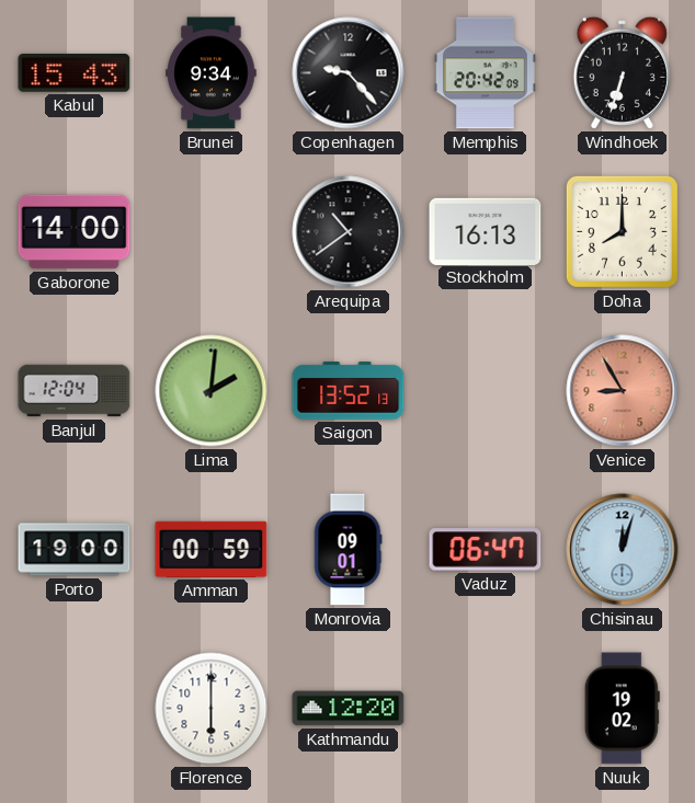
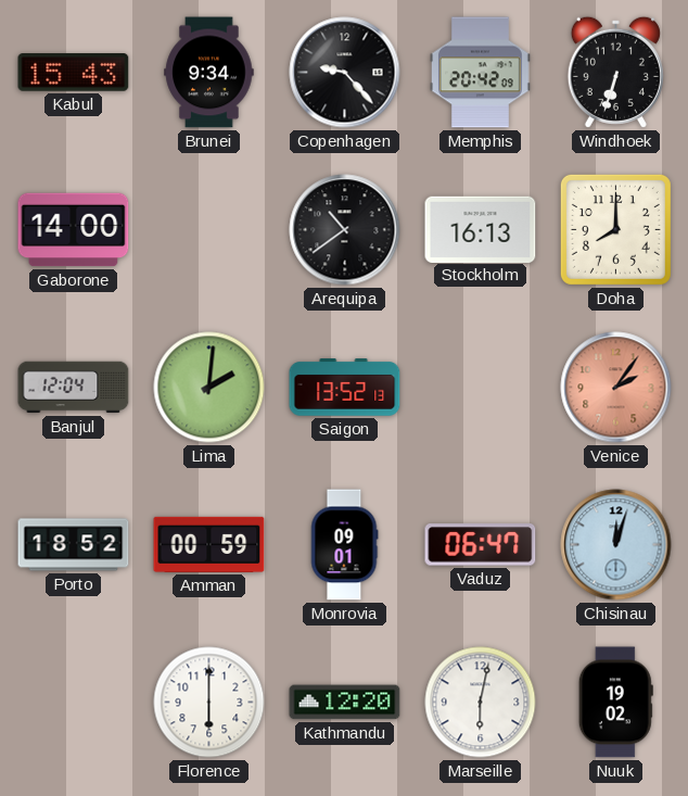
Venice: 8:55 -> 2:06
Porto: 19:00 -> 18:52
Marseille: none -> 6:02
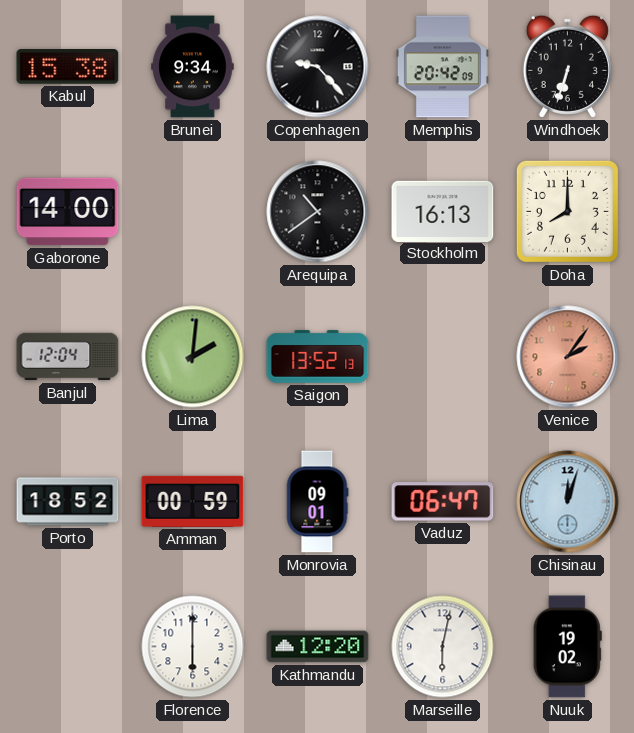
Kabul: 15:43 -> 15:38
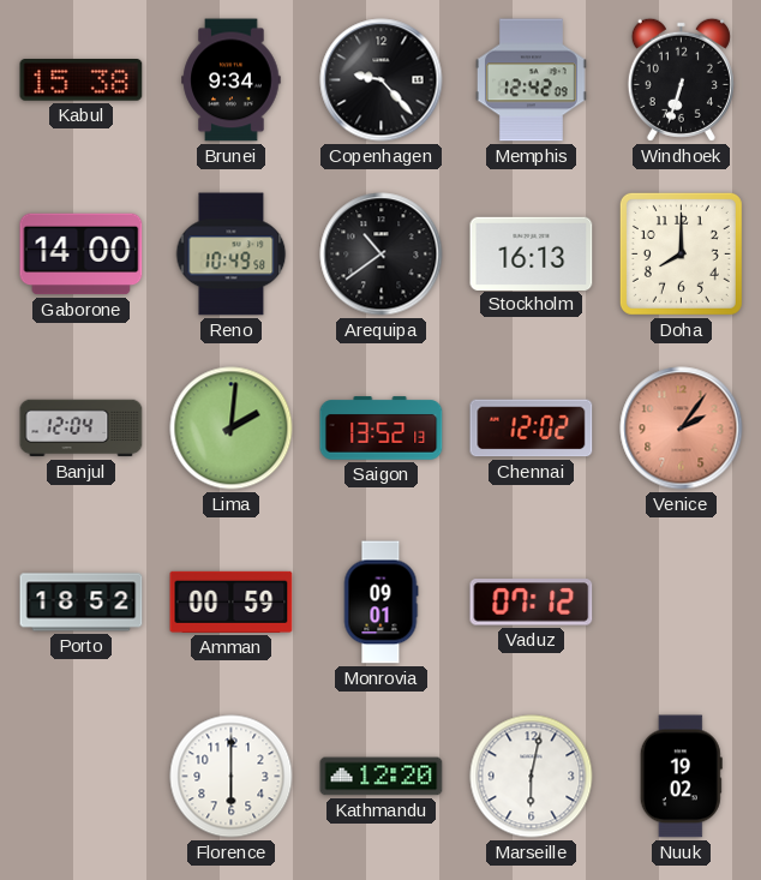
Memphis: 20:42 -> 12:42
Reno: none -> 10:49
Chennai: none -> 12:02
Vaduz: 06:47 -> 07:12
Chisinau: 12:03 -> none
